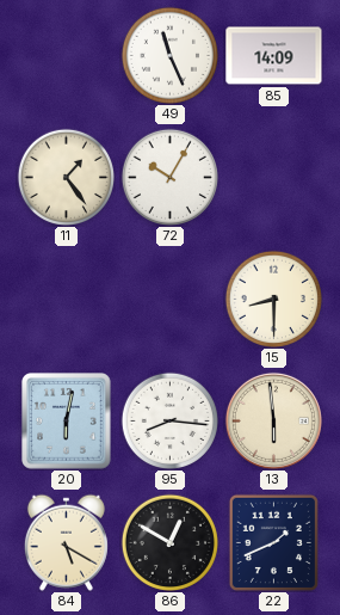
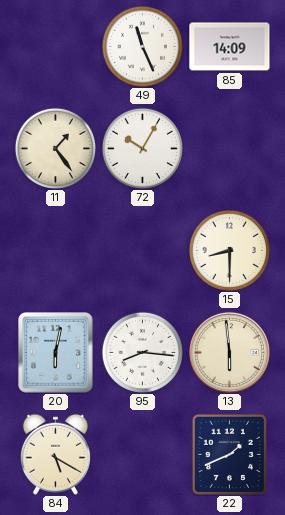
86: 12:50 -> none
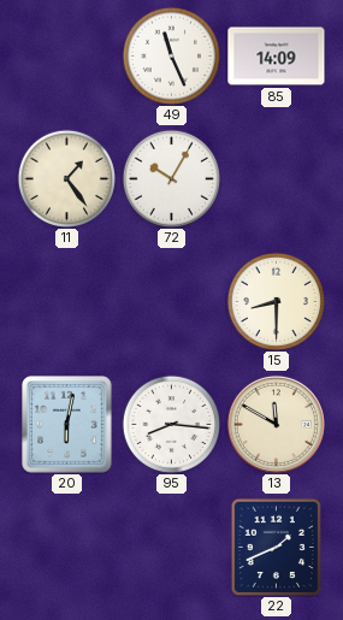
13: 5:59 -> 11:50
84: 5:20 -> none
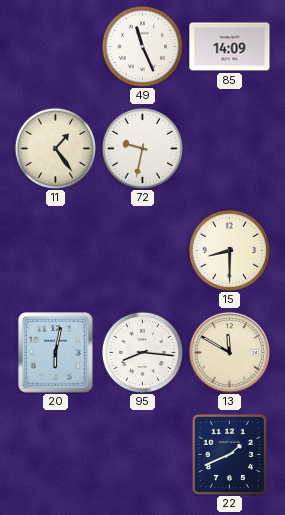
72: 10:05 -> 9:32
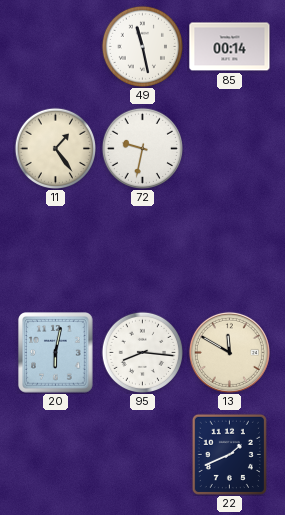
49: 11:26 -> 11:28
85: 14:09 -> 00:14
15: 8:30 -> none
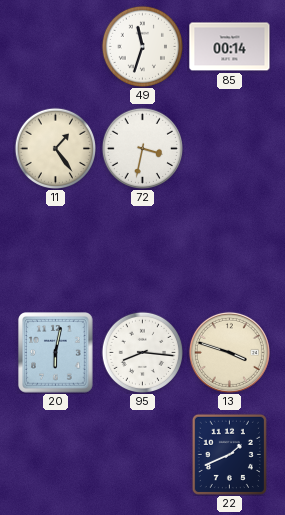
49: 11:28 -> 11:33
72: 9:32 -> 3:32
13: 11:50 -> 3:48
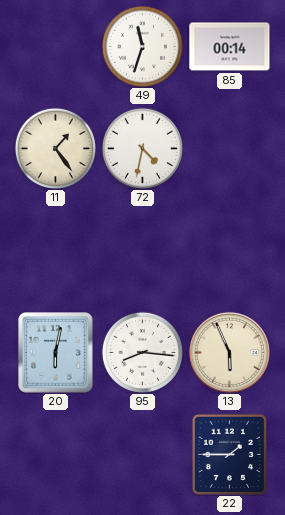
72: 3:32 -> 4:32
13: 3:48 -> 5:56
22: 1:41 -> 1:45
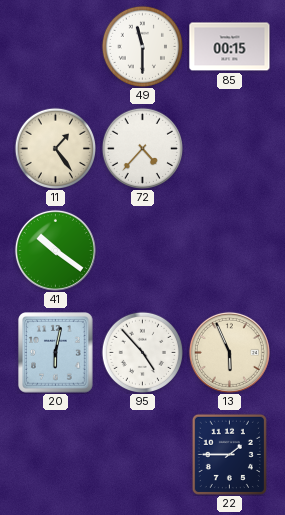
49: 11:33 -> 11:30
85: 00:14 -> 00:15
72: 4:32 -> 4:37
41: none -> 10:21
95: 8:16 -> 4:53
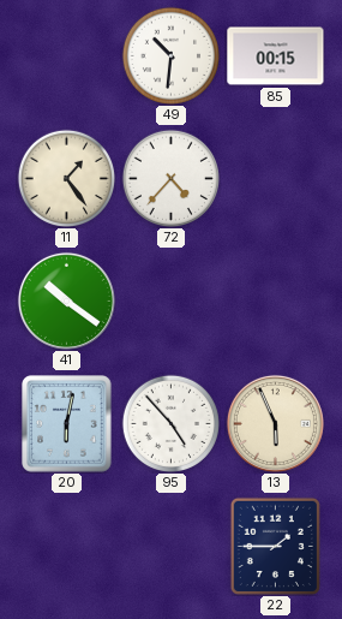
49: 11:30 -> 10:31
